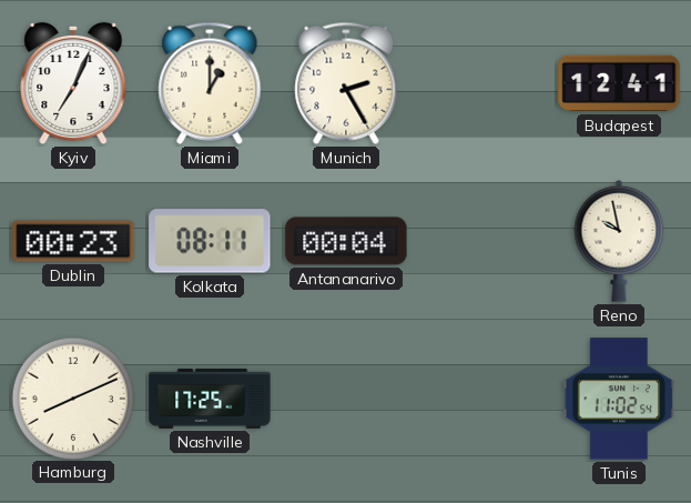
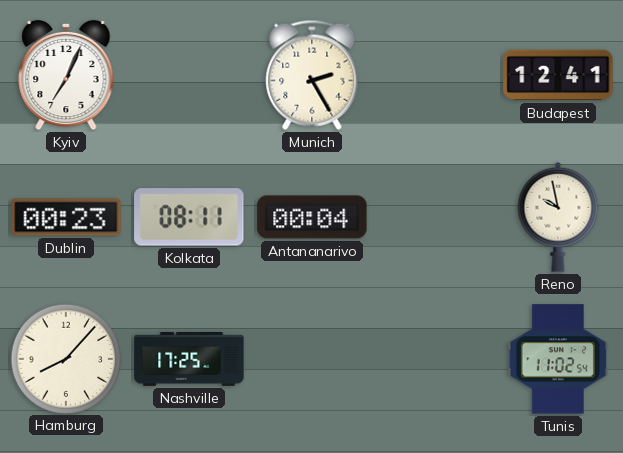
Miami: 1:00 -> none
Hamburg: 8:11 -> 8:07
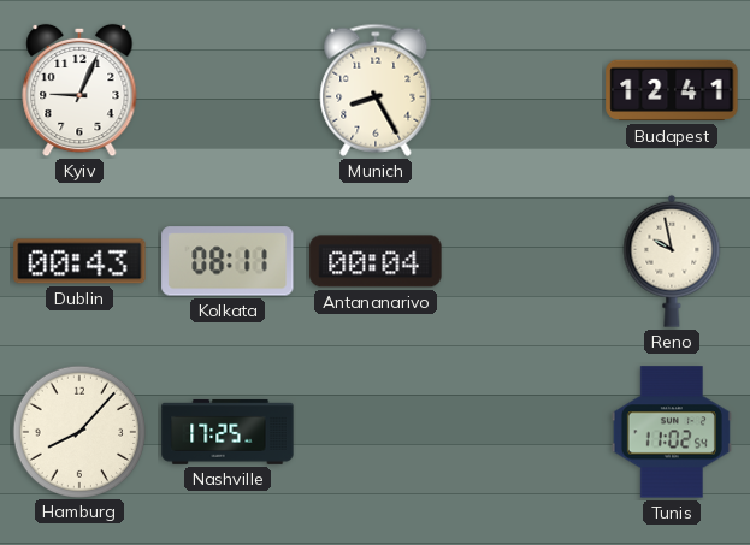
Kyiv: 7:04 -> 9:04
Munich: 2:25 -> 8:25
Dublin: 00:23 -> 00:43
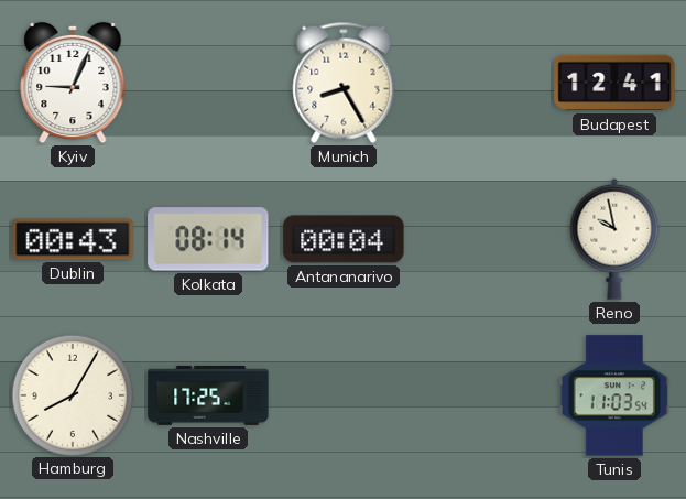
Kolkata: 08:11 -> 08:14
Hamburg: 8:07 -> 8:05
Tunis: 11:02 -> 11:03
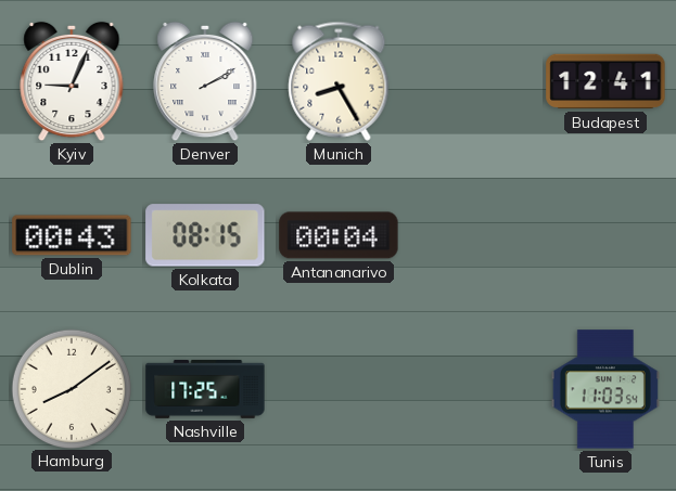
Denver: none -> 2:10
Kolkata: 08:14 -> 08:15
Reno: 9:58 -> none
Hamburg: 8:05 -> 8:09
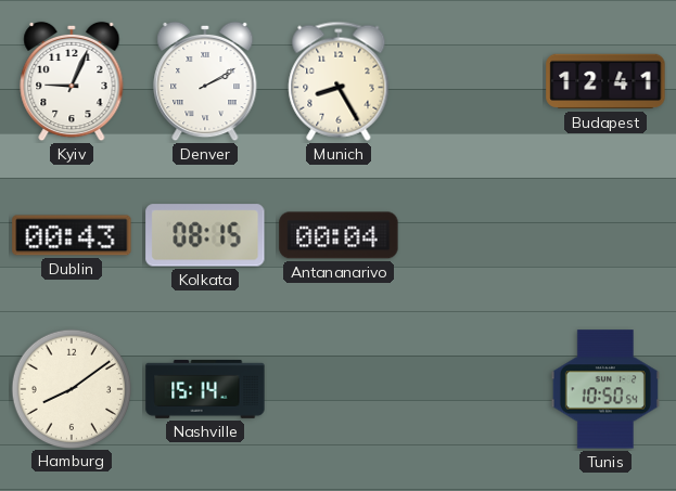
Nashville: 17:25 -> 15:14
Tunis: 11:03 -> 10:50
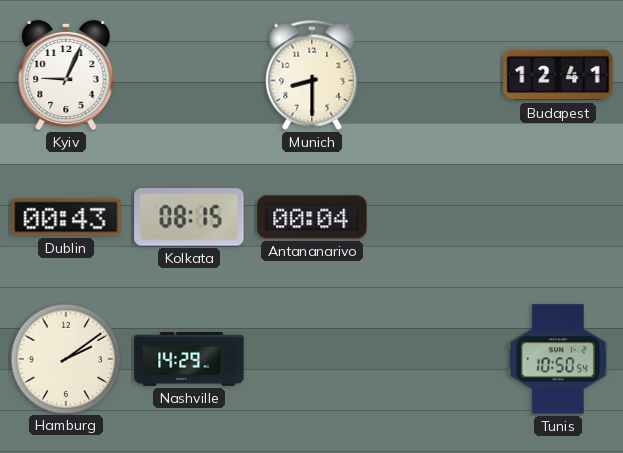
Denver: 2:10 -> none
Munich: 8:25 -> 8:30
Hamburg: 8:09 -> 2:09
Nashville: 15:14 -> 14:29
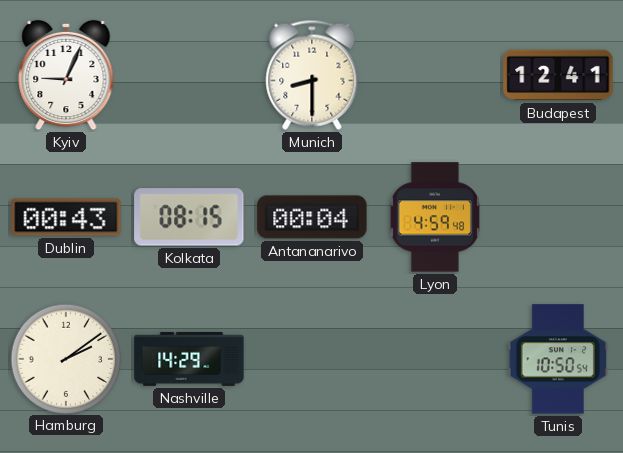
Lyon: none -> 4:59
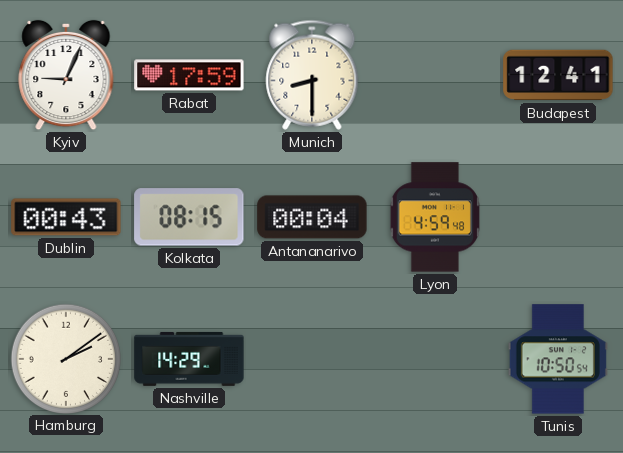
Rabat: none -> 17:59
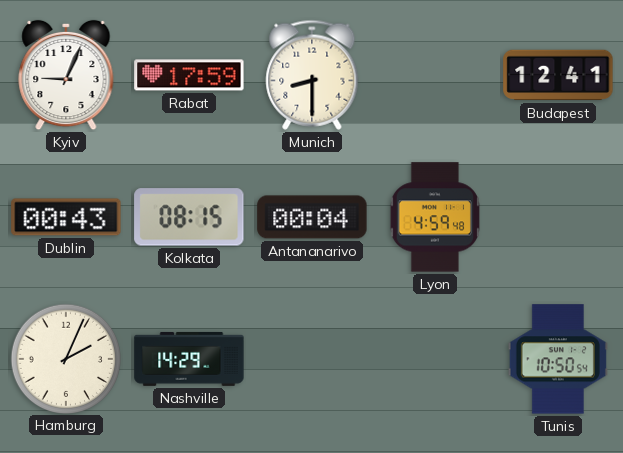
Hamburg: 2:09 -> 2:04
